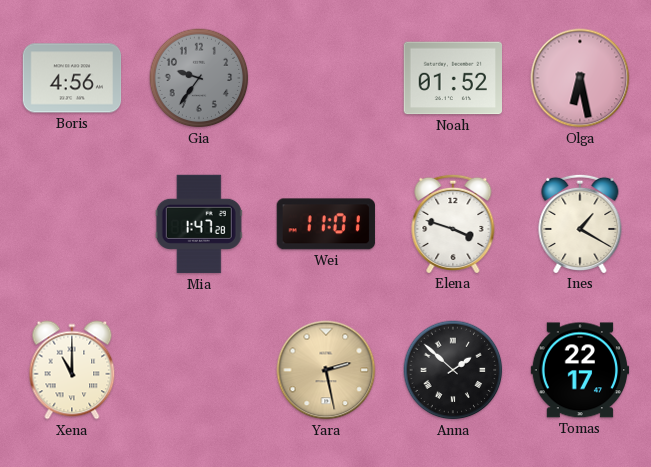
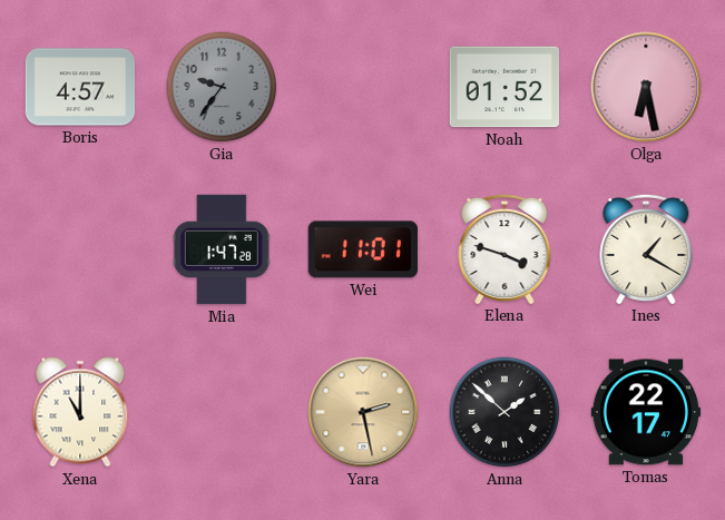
Boris: 4:56 -> 4:57
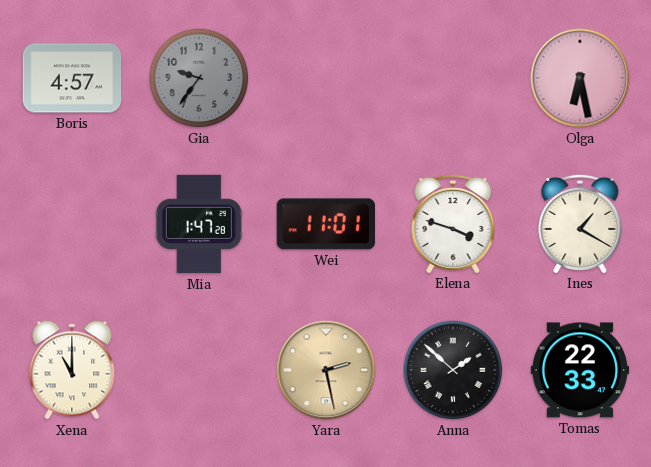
Noah: 01:52 -> none
Tomas: 22:17 -> 22:33
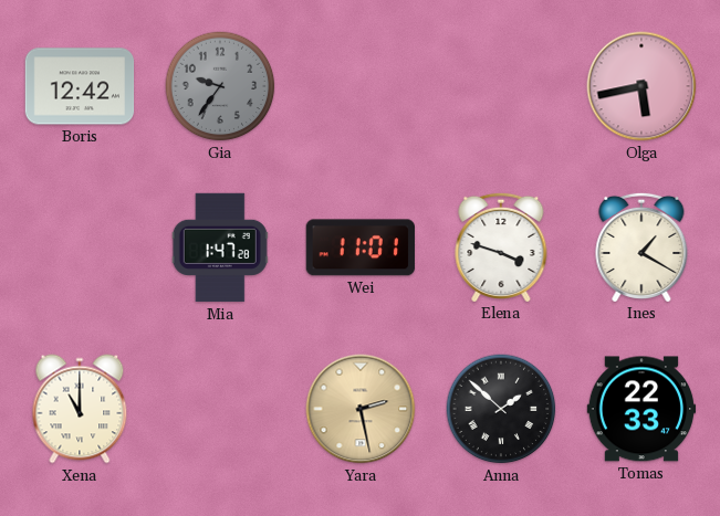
Boris: 4:57 -> 12:42
Olga: 6:28 -> 5:43
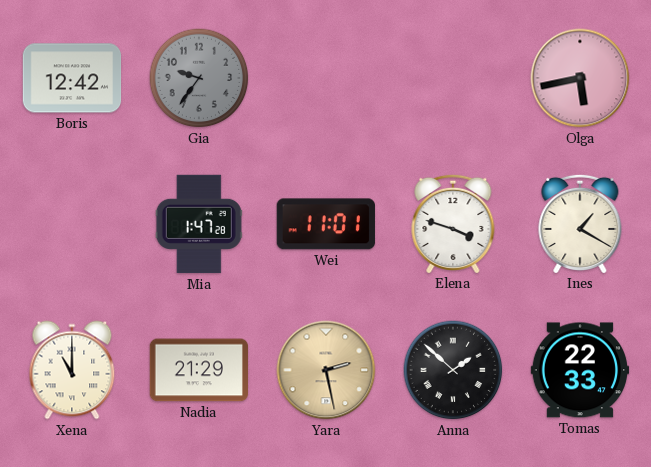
Nadia: none -> 21:29
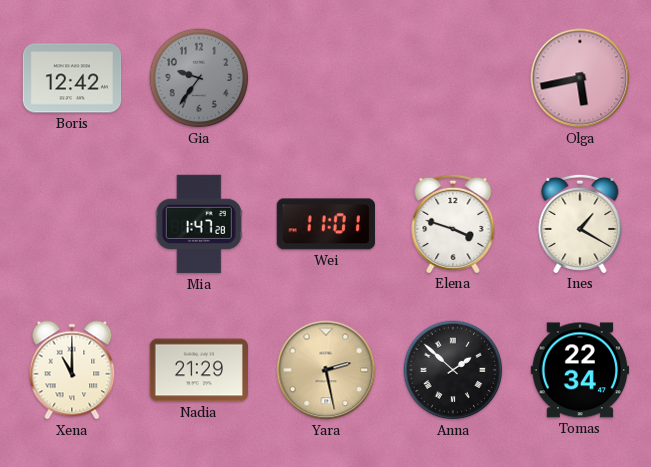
Tomas: 22:33 -> 22:34
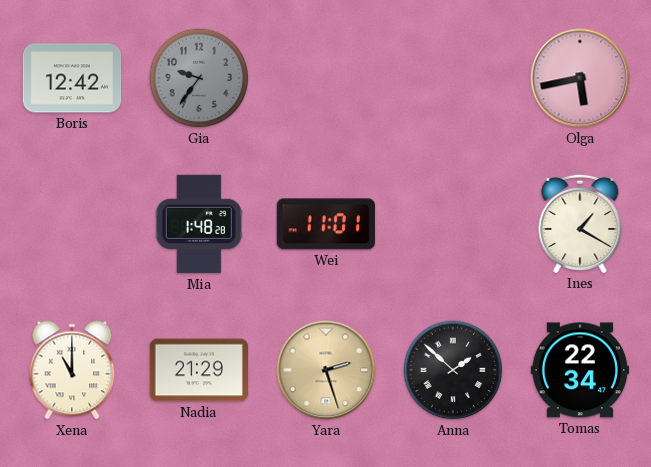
Mia: 1:47 -> 1:48
Elena: 3:48 -> none
Yara: 2:28 -> 2:27
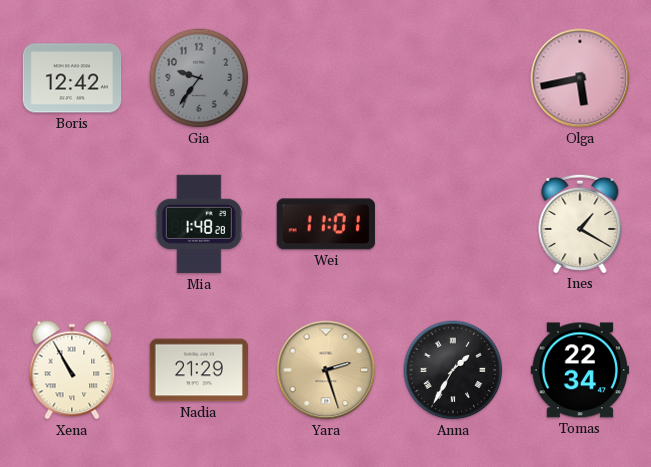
Xena: 11:00 -> 10:55
Anna: 1:52 -> 1:35
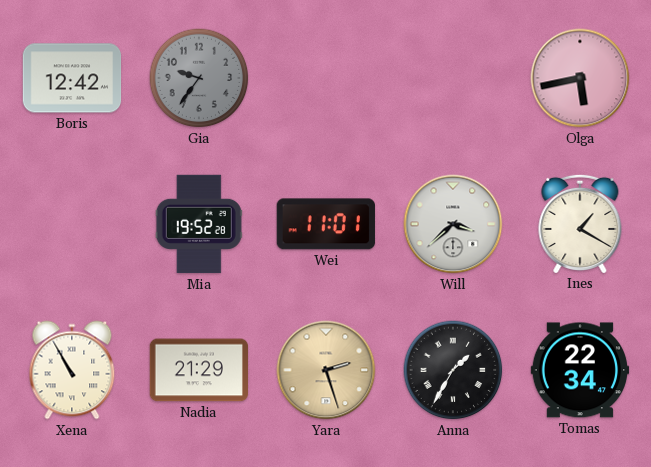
Mia: 1:48 -> 19:52
Will: none -> 3:38
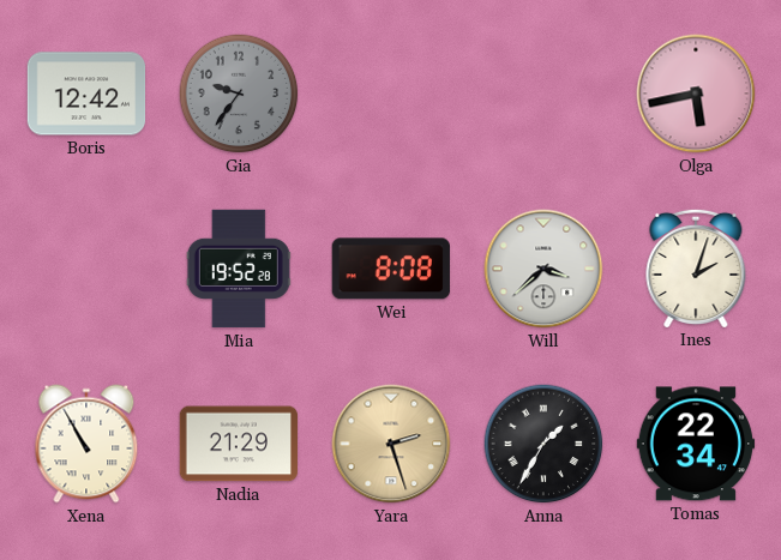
Wei: 11:01 -> 8:08
Ines: 1:20 -> 2:03
